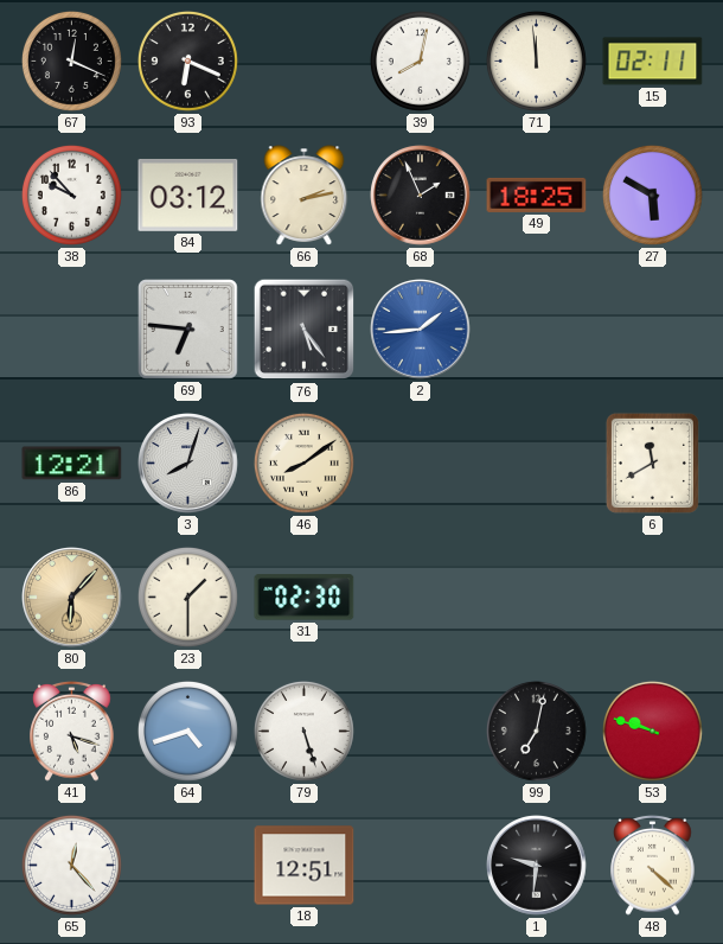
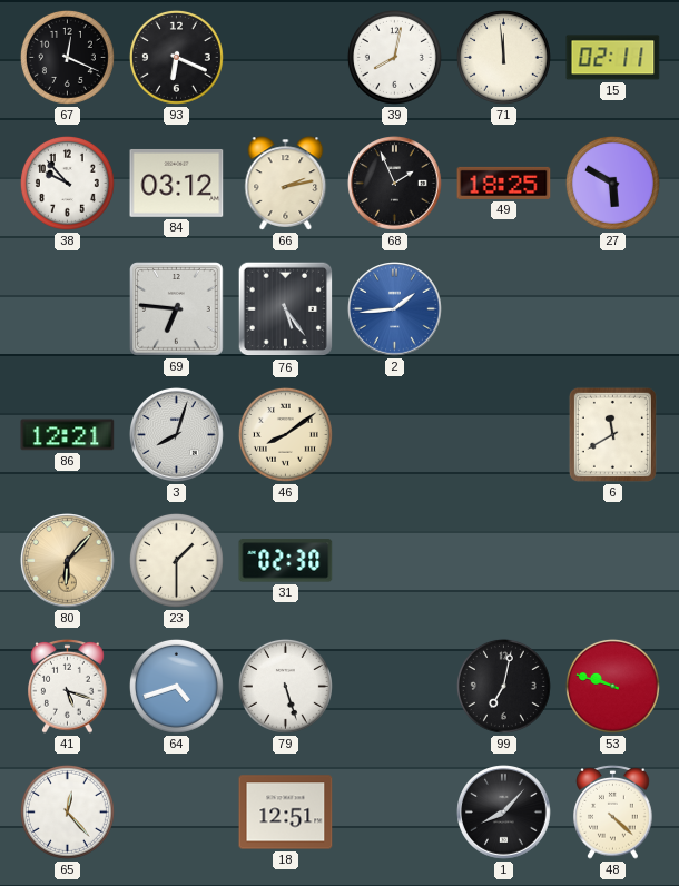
1: 9:31 -> 8:07
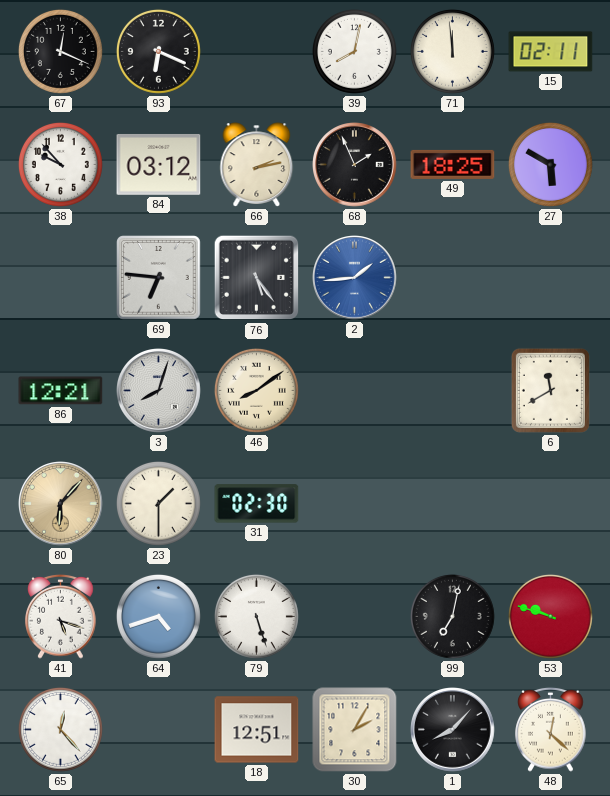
30: none -> 2:05
48: 4:22 -> 12:22
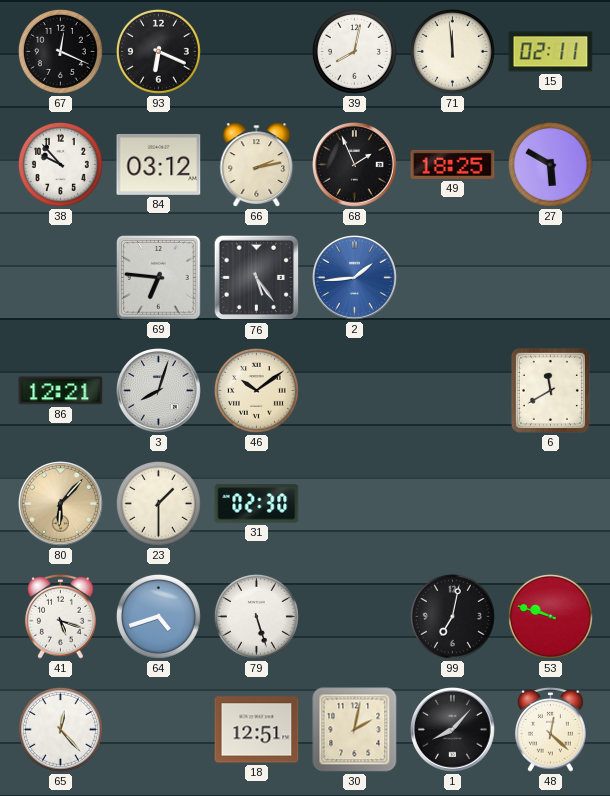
46: 8:09 -> 10:09
30: 2:05 -> 2:02
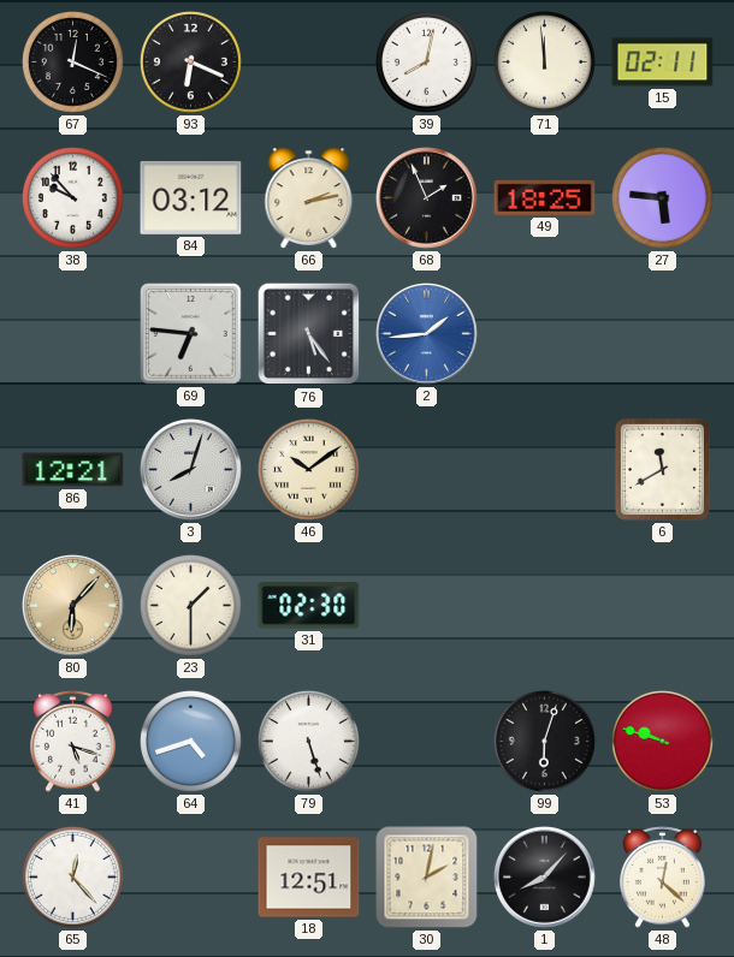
27: 5:50 -> 5:46
99: 7:02 -> 6:03
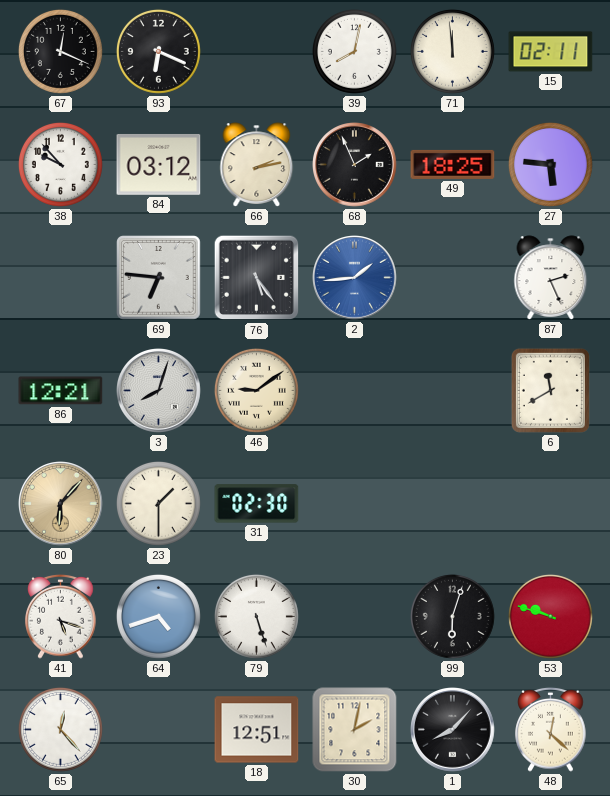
87: none -> 2:26
46: 10:09 -> 9:09
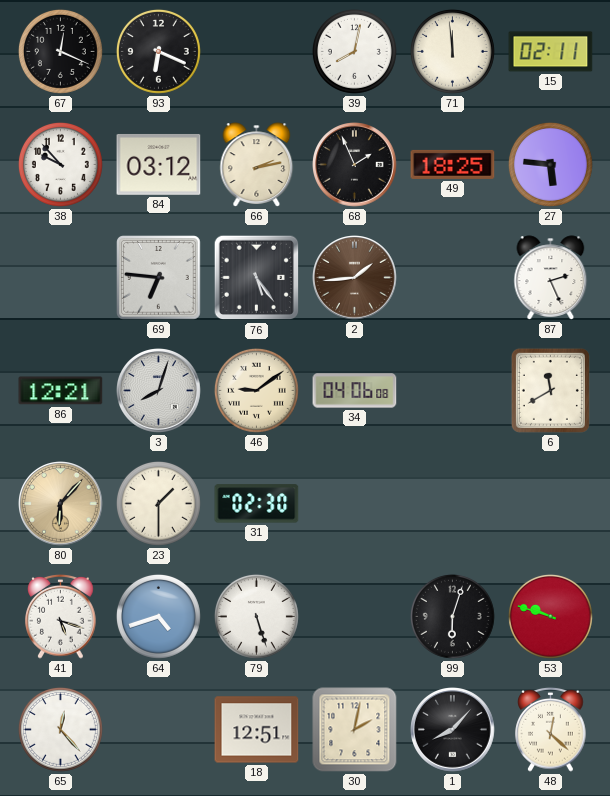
2 dial: blue -> brown
34: none -> 04:06
